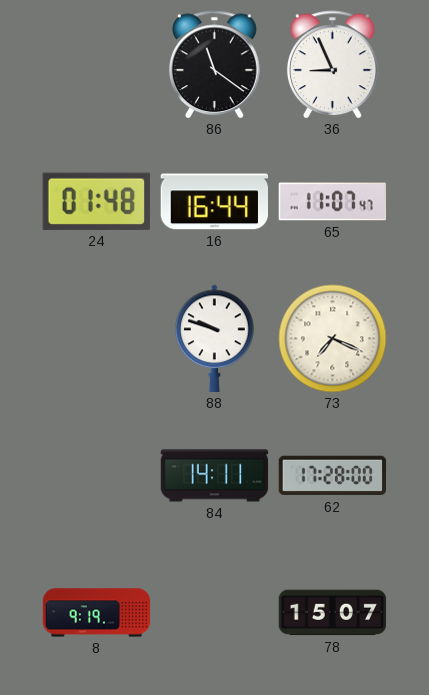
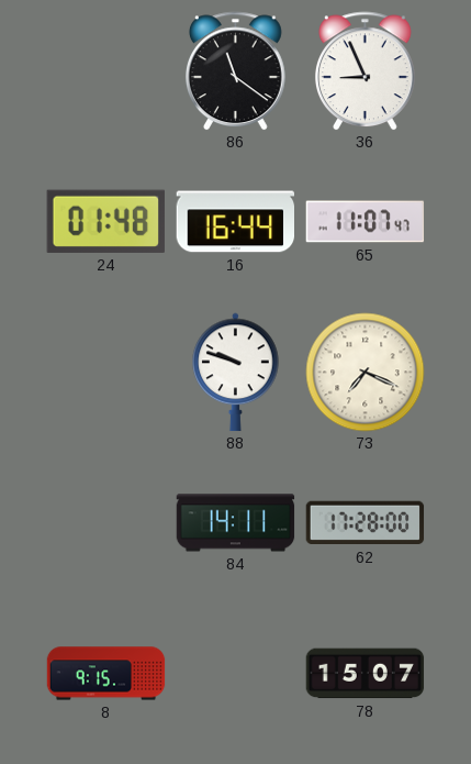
8: 9:19 -> 9:15
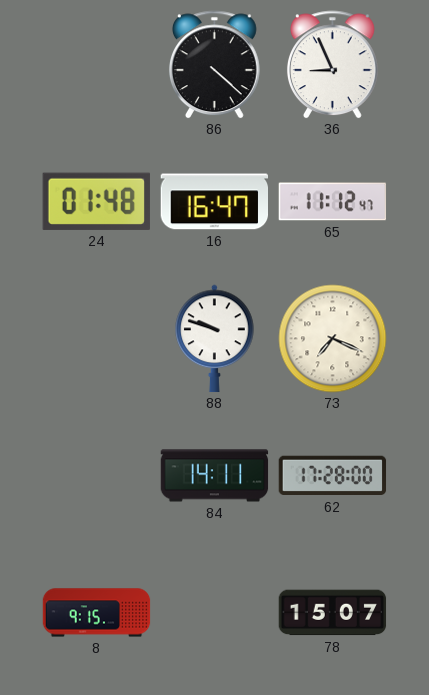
86: 11:21 -> 4:22
16: 16:44 -> 16:47
65: 11:07 -> 11:12
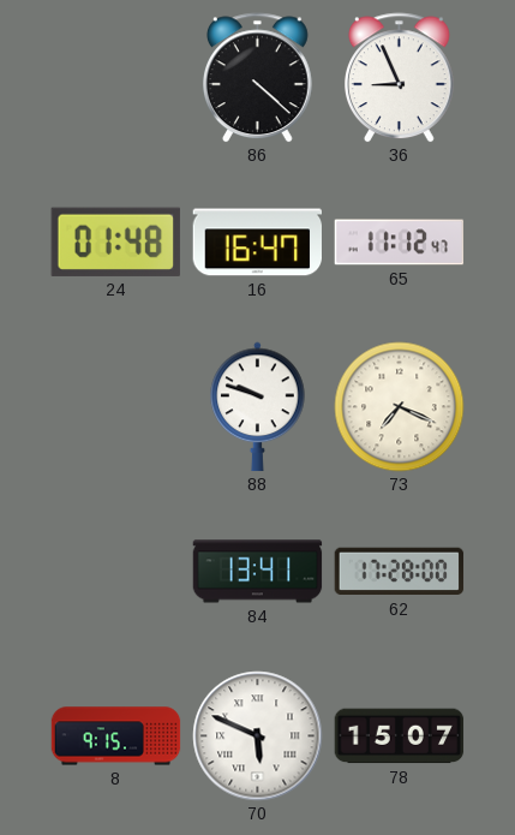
84: 14:11 -> 13:41
70: none -> 5:49
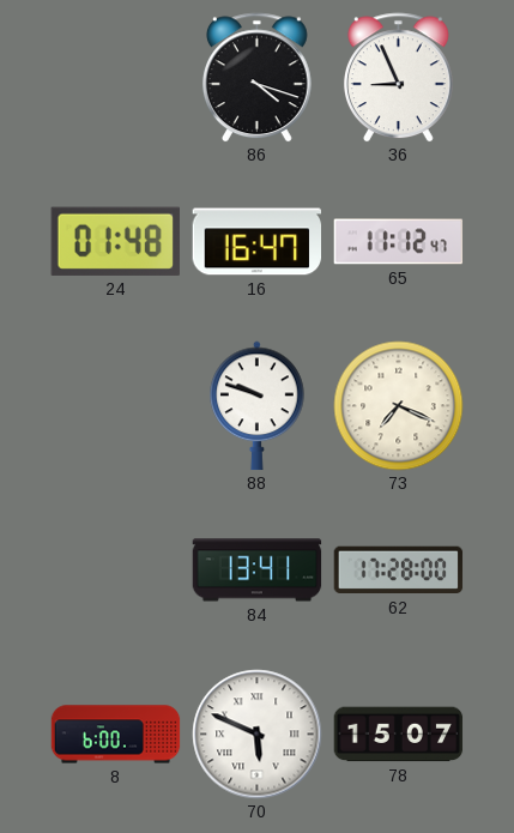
86: 4:22 -> 4:18
8: 9:15 -> 6:00
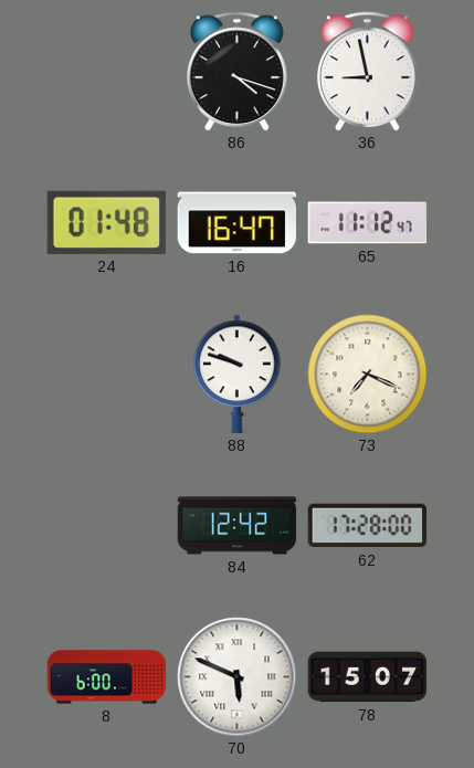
36: 8:56 -> 8:58
84: 13:41 -> 12:42
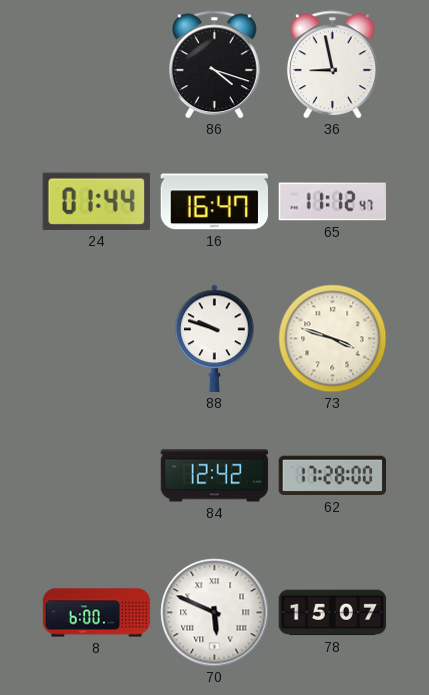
24: 01:48 -> 01:44
73: 7:19 -> 3:48
